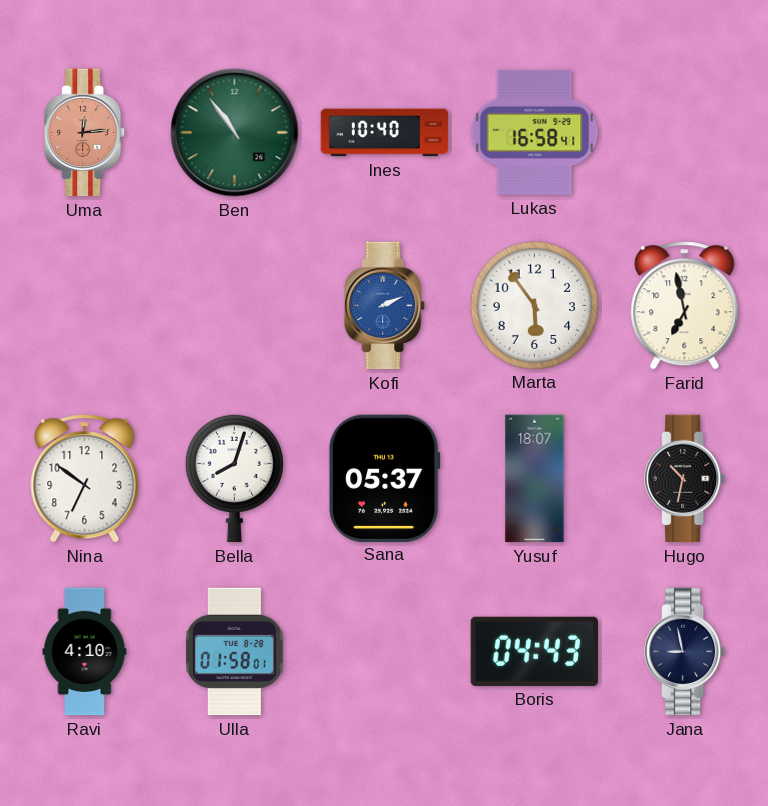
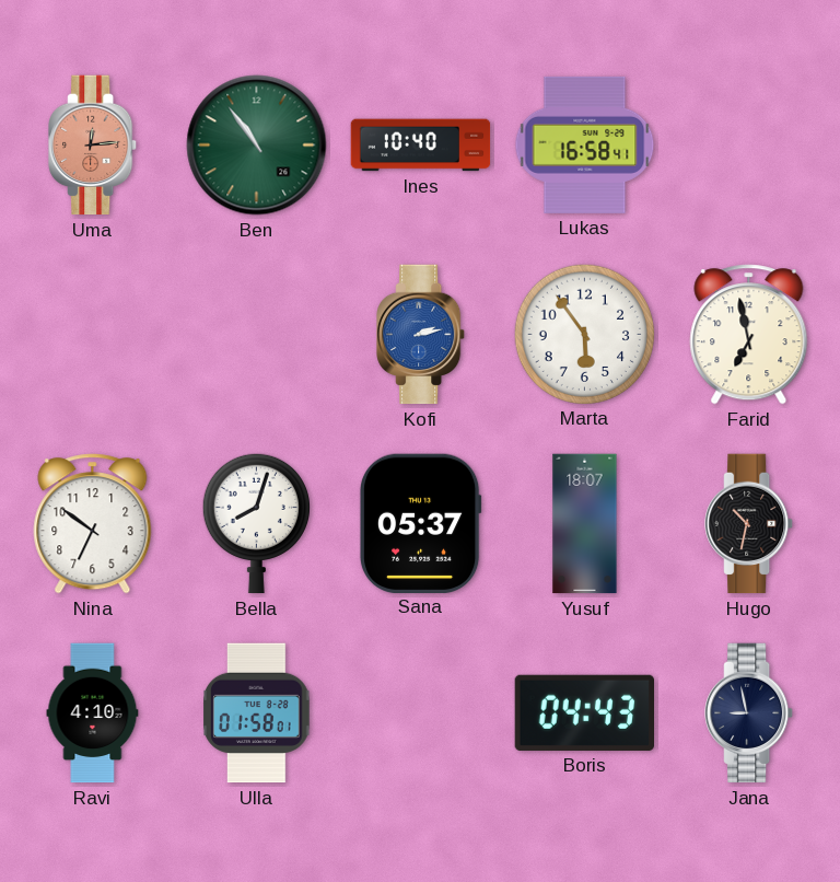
Kofi: 2:11 -> 2:13
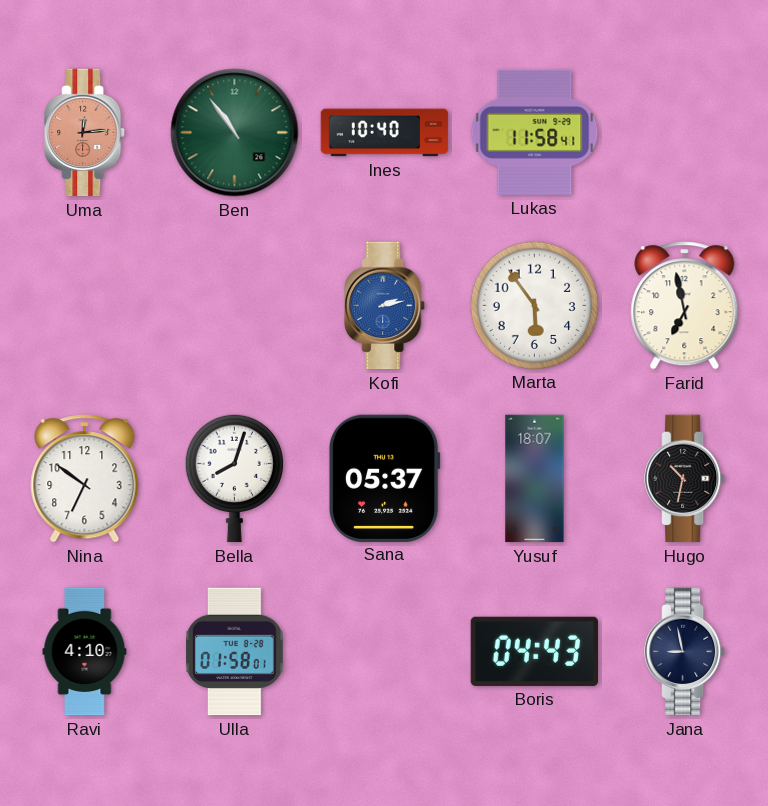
Lukas: 16:58 -> 11:58
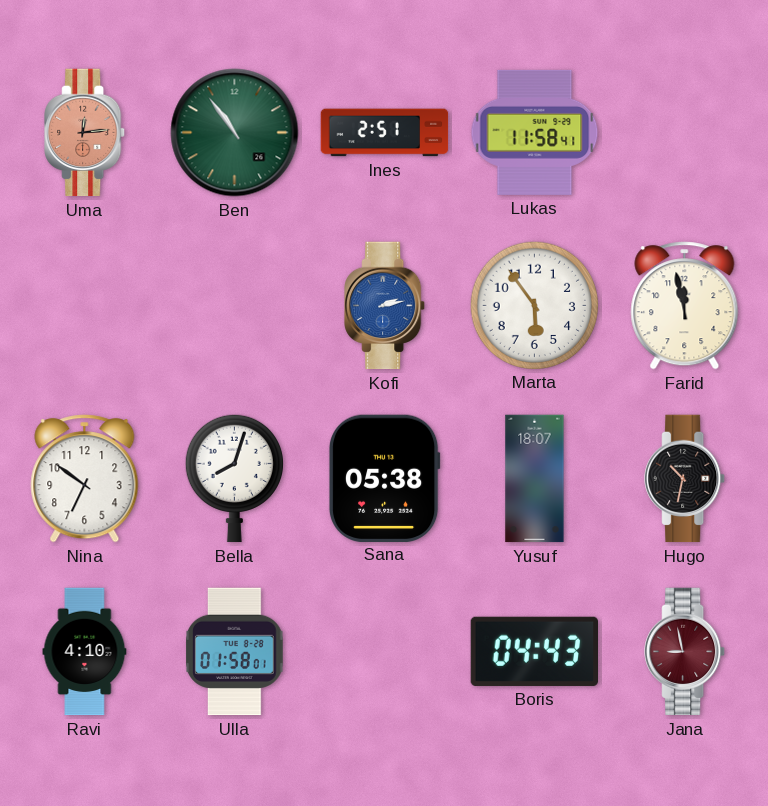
Ines: 10:40 -> 2:51
Farid: 6:58 -> 11:58
Sana: 05:37 -> 05:38
Jana dial: navy -> burgundy
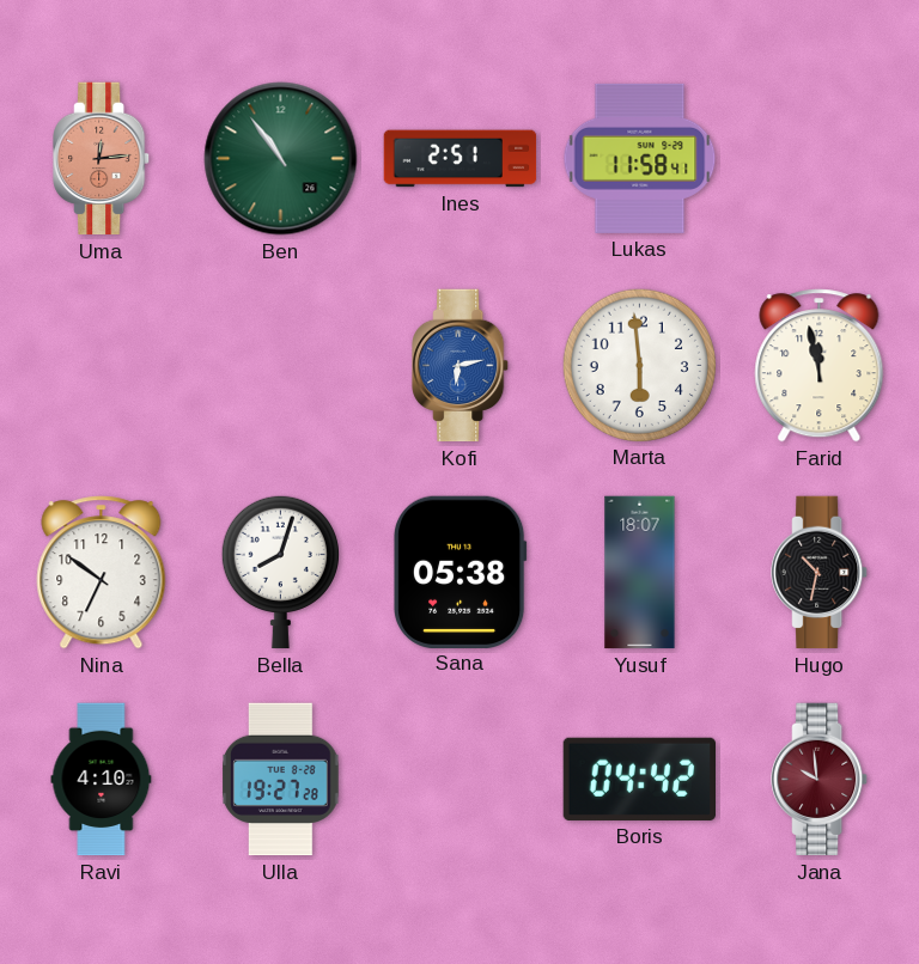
Kofi: 2:13 -> 6:13
Marta: 5:54 -> 5:59
Ulla: 01:58 -> 19:27
Boris: 04:43 -> 04:42
Jana: 8:58 -> 9:59
